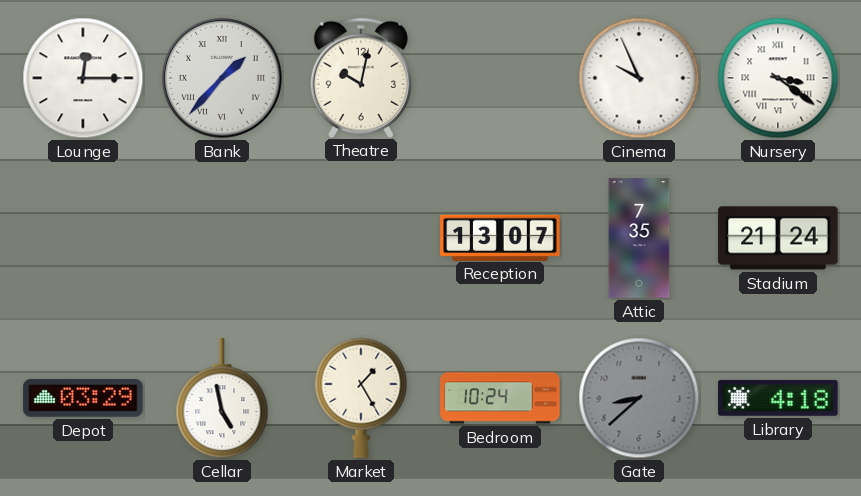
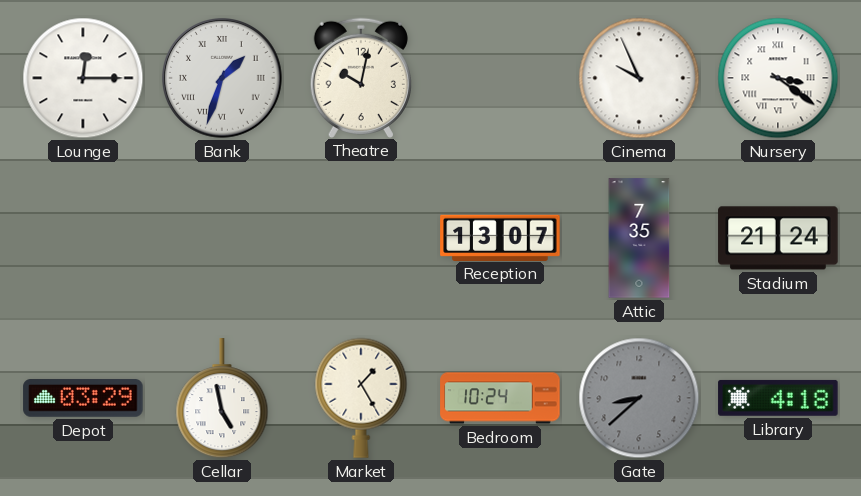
Bank: 1:37 -> 1:33
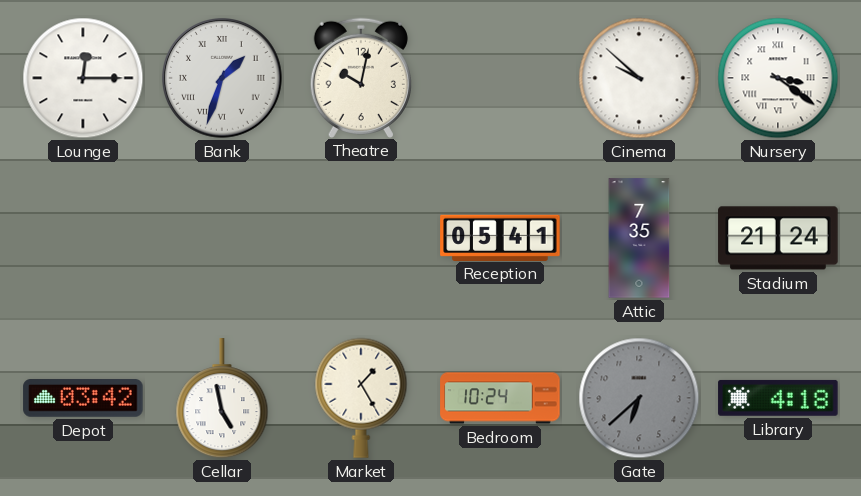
Cinema: 9:56 -> 9:52
Reception: 13:07 -> 05:41
Depot: 03:29 -> 03:42
Gate: 8:38 -> 6:38
